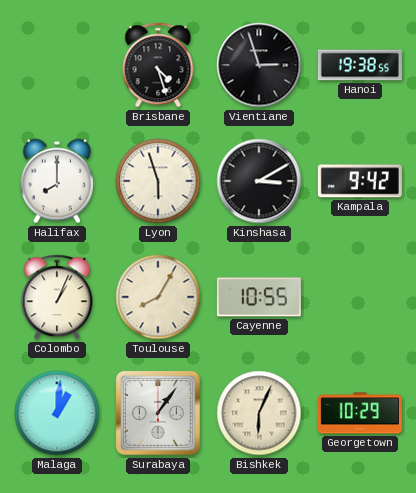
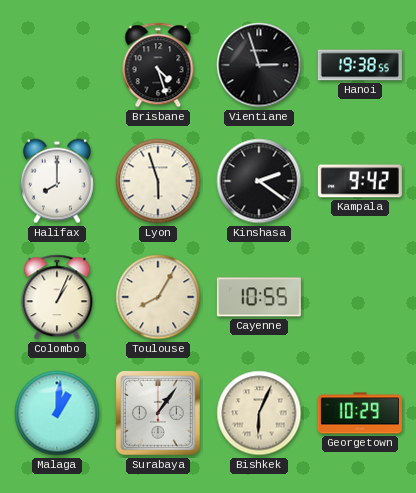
Kinshasa: 3:10 -> 2:21
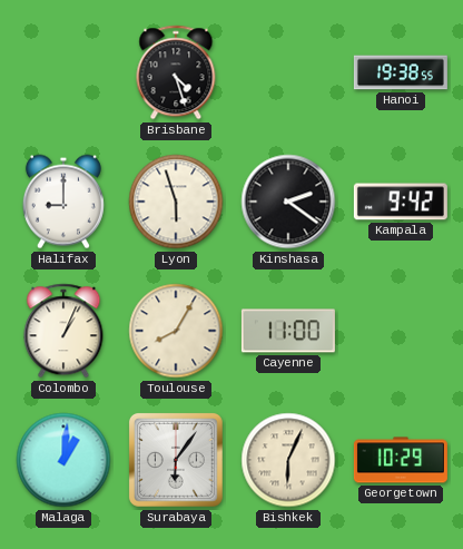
Vientiane: 2:57 -> none
Halifax: 8:00 -> 9:00
Cayenne: 10:55 -> 11:00
Surabaya: 1:06 -> 6:06
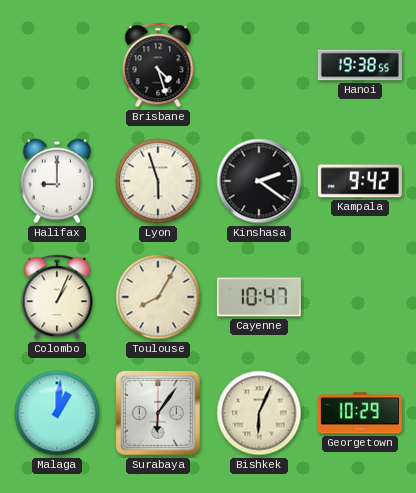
Cayenne: 11:00 -> 10:47
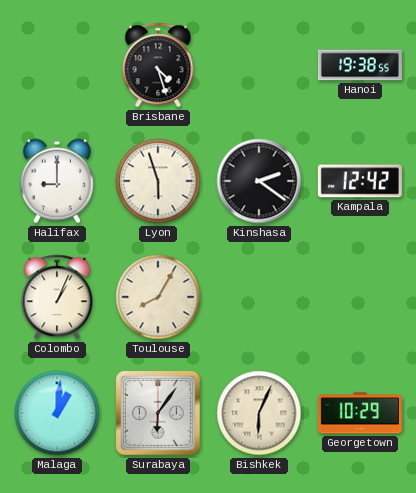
Kampala: 9:42 -> 12:42
Cayenne: 10:47 -> none
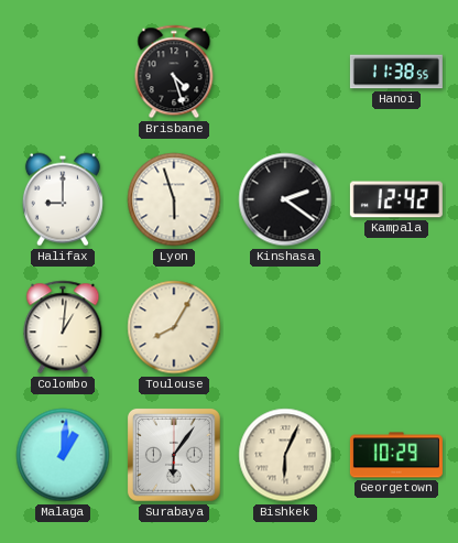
Hanoi: 19:38 -> 11:38
Colombo: 1:04 -> 1:01
